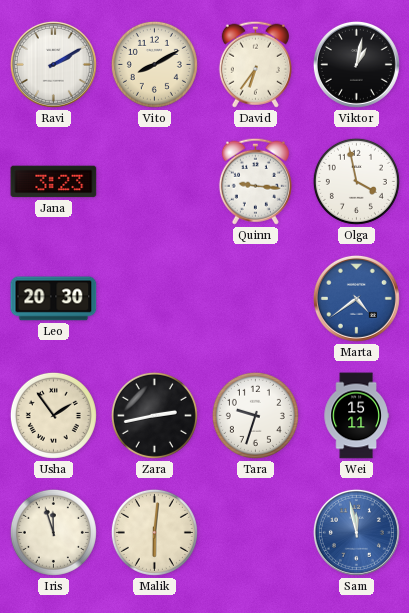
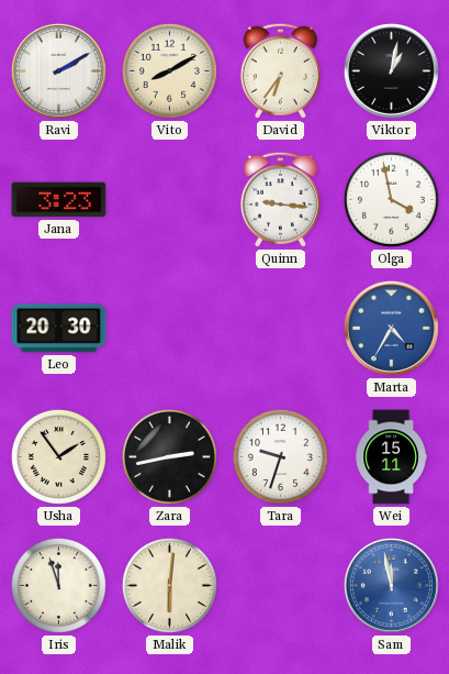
Marta: 4:39 -> 4:35
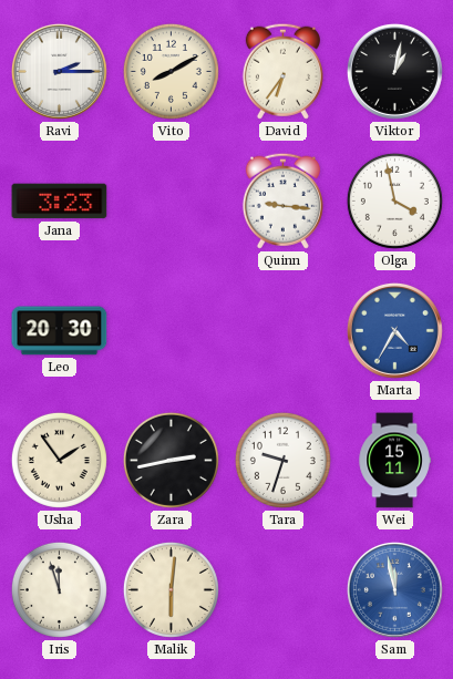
Ravi: 2:10 -> 2:15
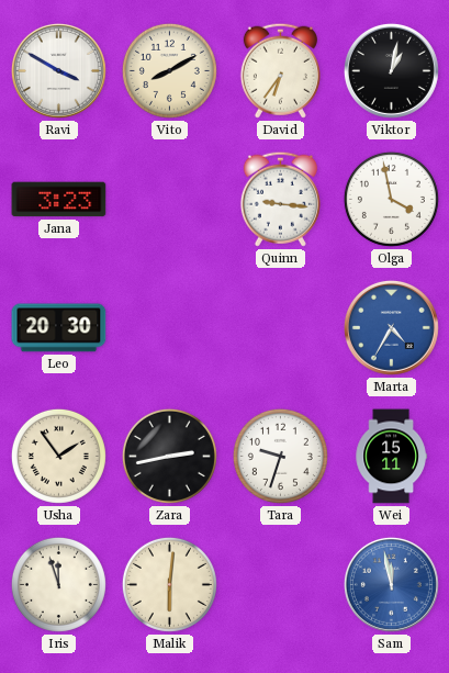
Ravi: 2:15 -> 3:50
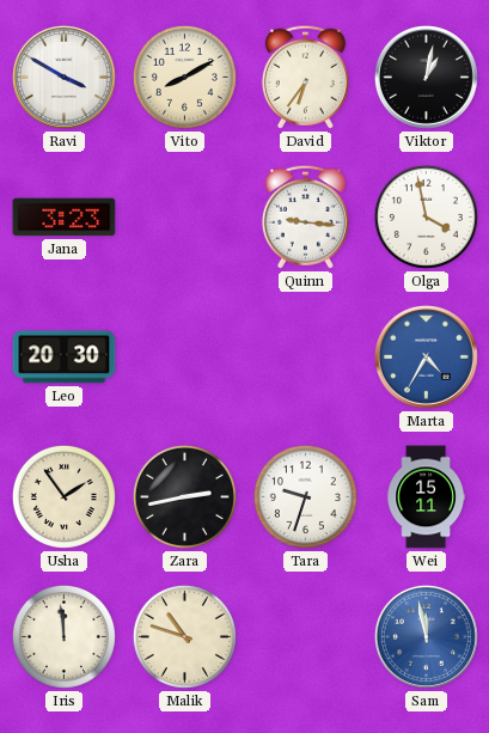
Iris: 11:57 -> 11:59
Malik: 6:01 -> 10:48
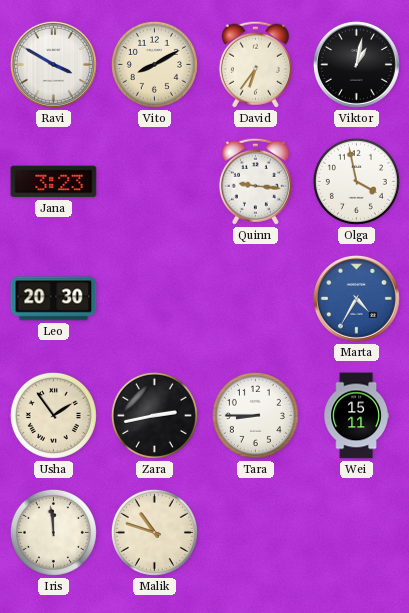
Tara: 9:33 -> 8:45
Sam: 11:58 -> none
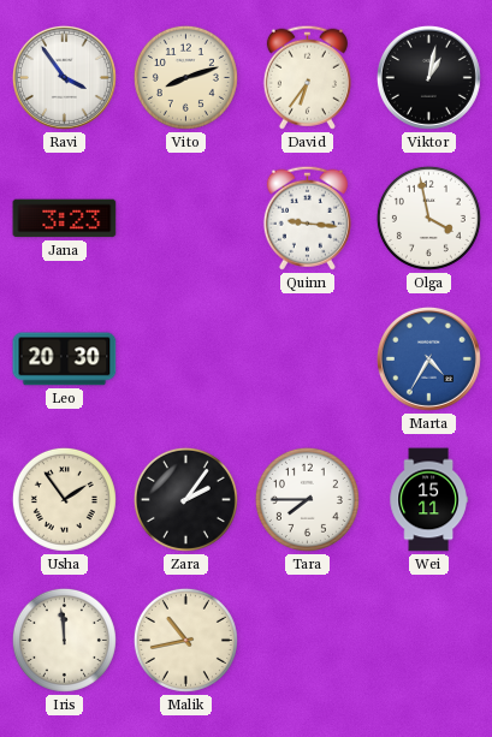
Ravi: 3:50 -> 3:54
Vito: 8:10 -> 8:12
Zara: 2:43 -> 2:06
Tara: 8:45 -> 7:45
Malik: 10:48 -> 10:43
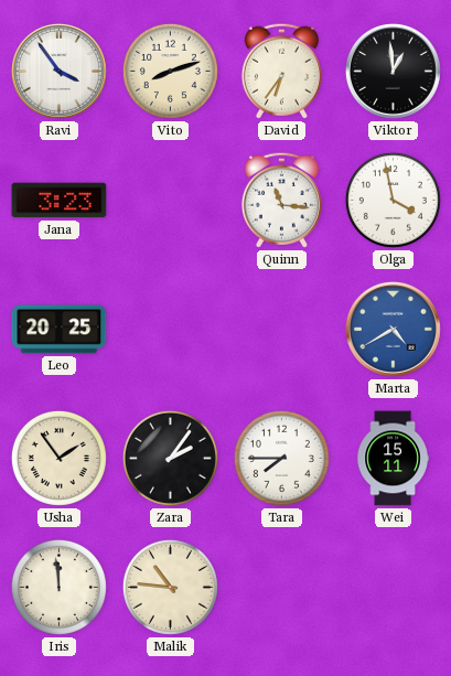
Viktor: 1:02 -> 12:59
Quinn: 9:16 -> 11:16
Leo: 20:30 -> 20:25
Marta: 4:35 -> 4:40
Malik: 10:43 -> 10:46
